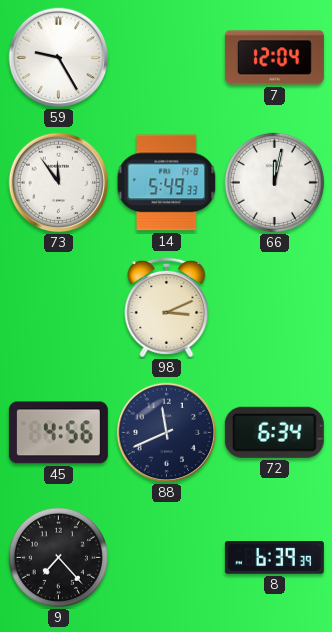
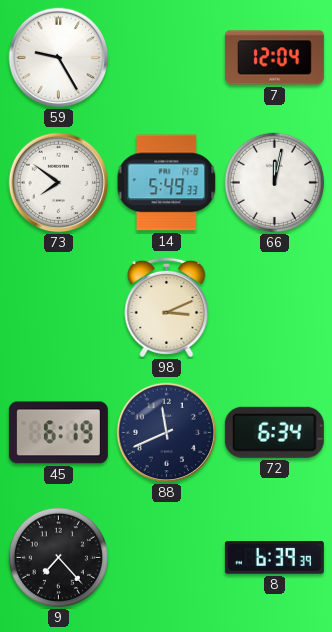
73: 11:54 -> 7:51
45: 4:56 -> 6:19
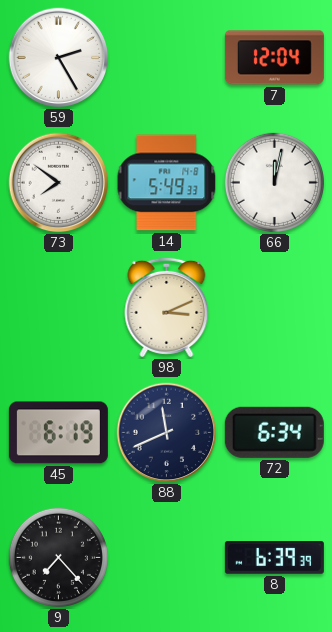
59: 9:25 -> 2:25
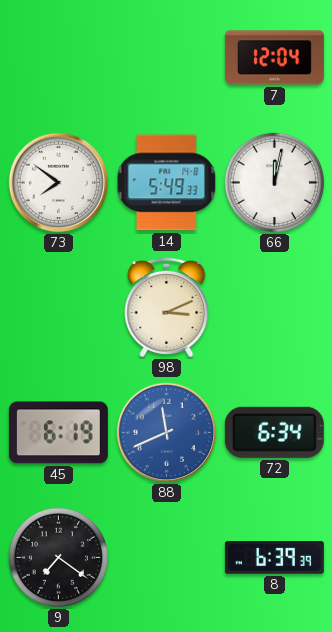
59: 2:25 -> none
88 dial: navy -> blue
9: 7:23 -> 7:21
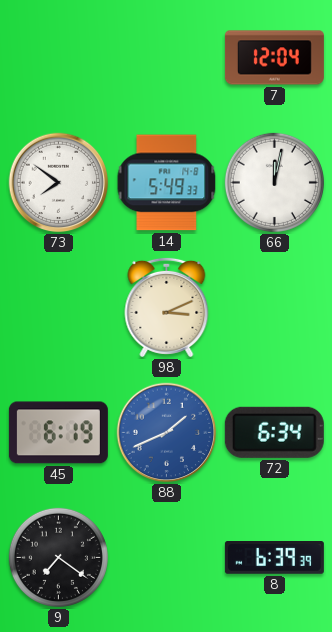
88: 11:41 -> 1:41
